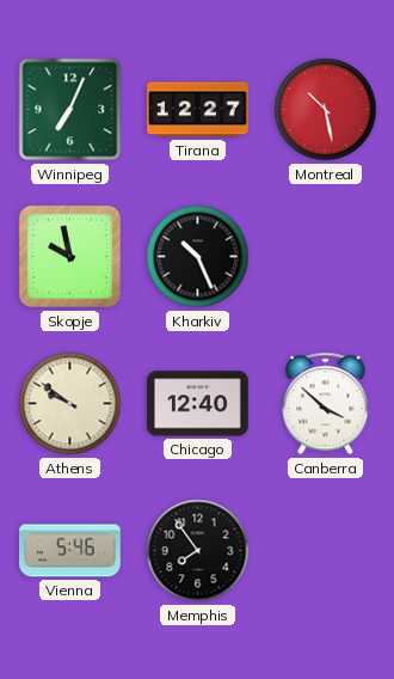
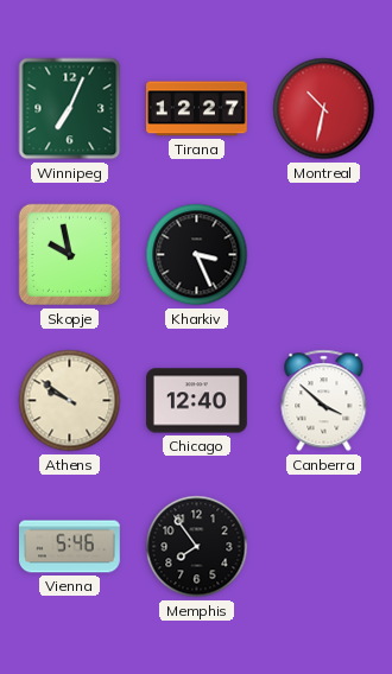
Montreal: 10:28 -> 10:32
Kharkiv: 10:26 -> 3:26
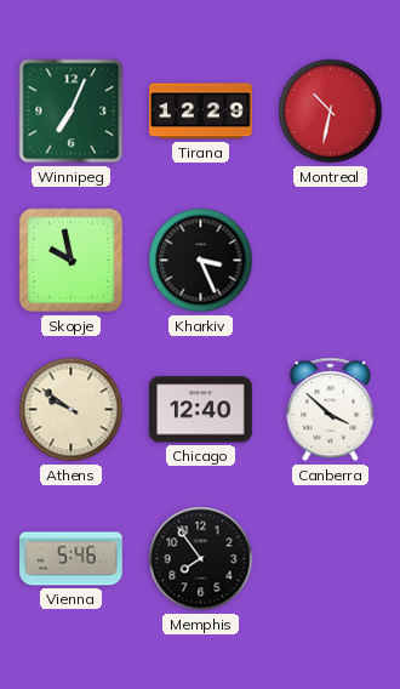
Tirana: 12:27 -> 12:29
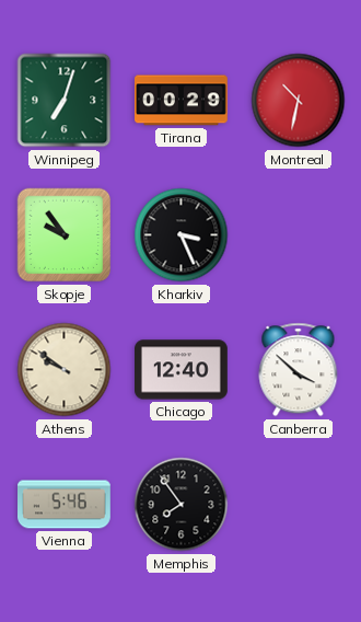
Winnipeg: 7:04 -> 7:03
Tirana: 12:29 -> 00:29
Skopje: 9:58 -> 9:54
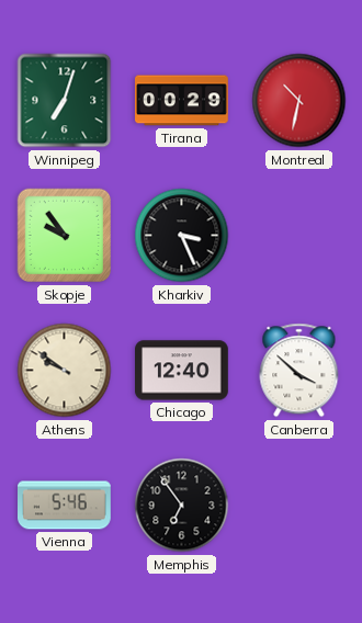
Memphis: 7:54 -> 6:54
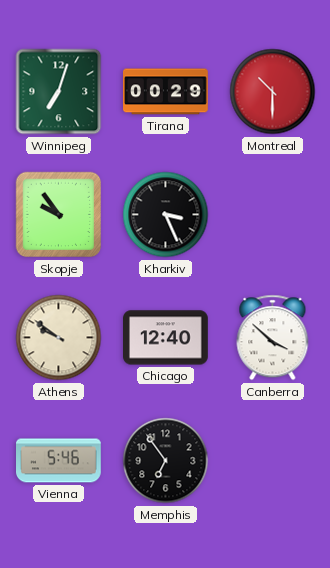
Montreal: 10:32 -> 10:30
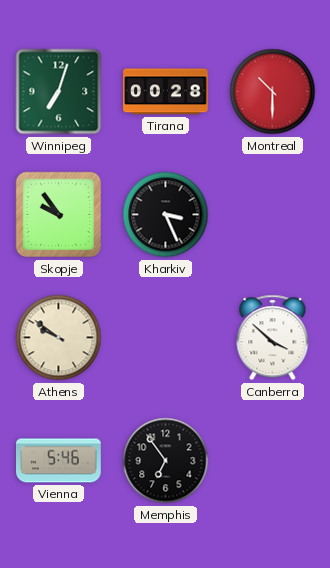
Tirana: 00:29 -> 00:28
Chicago: 12:40 -> none
